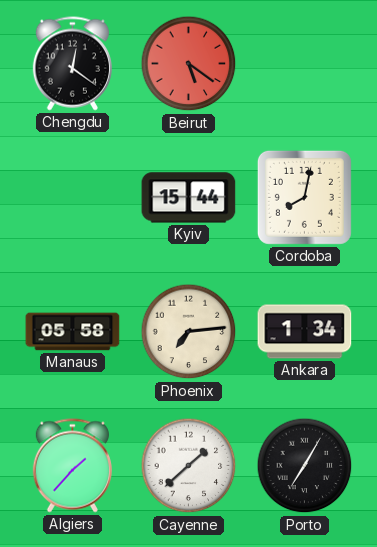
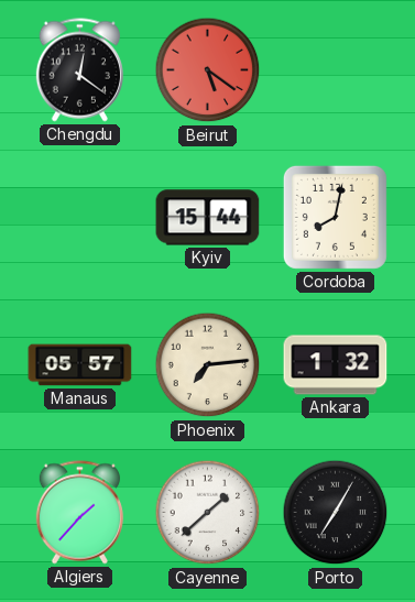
Manaus: 05:58 -> 05:57
Ankara: 1:34 -> 1:32
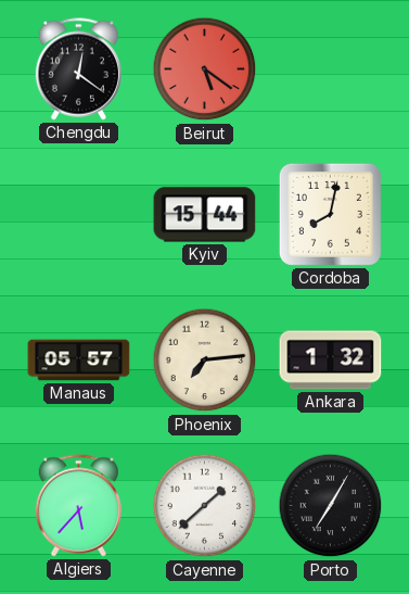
Algiers: 1:37 -> 5:37
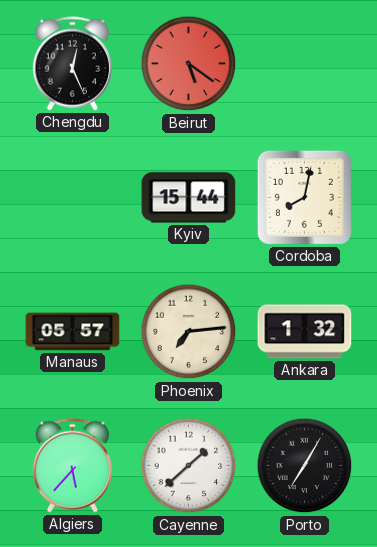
Chengdu: 12:21 -> 12:26
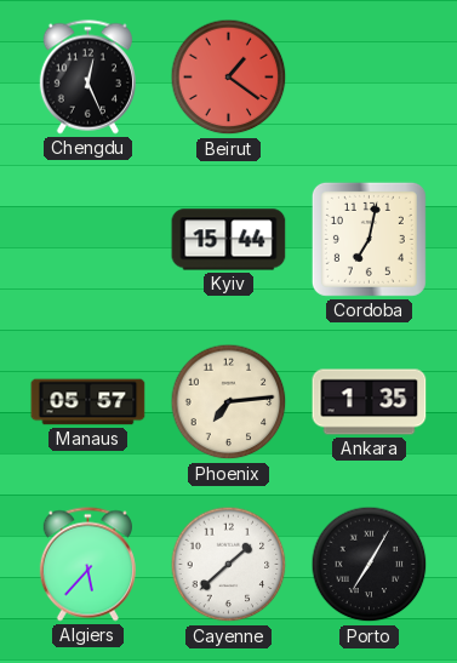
Beirut: 5:21 -> 1:21
Cordoba: 8:02 -> 7:02
Ankara: 1:32 -> 1:35
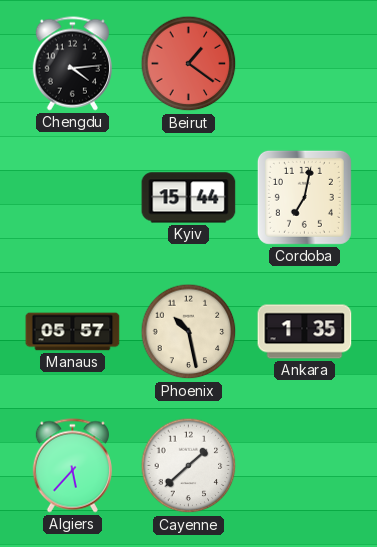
Chengdu: 12:26 -> 4:14
Phoenix: 7:14 -> 10:28
Porto: 7:05 -> none
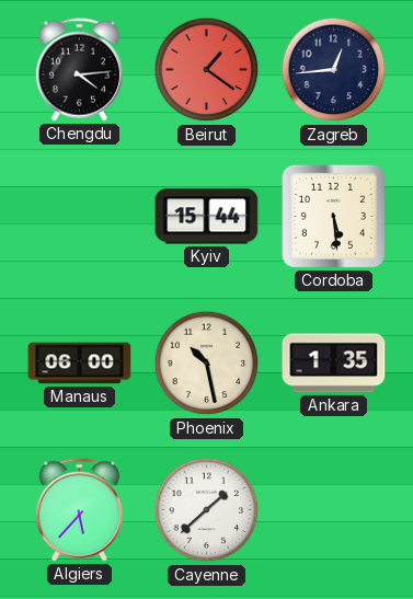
Zagreb: none -> 12:44
Cordoba: 7:02 -> 5:29
Manaus: 05:57 -> 06:00
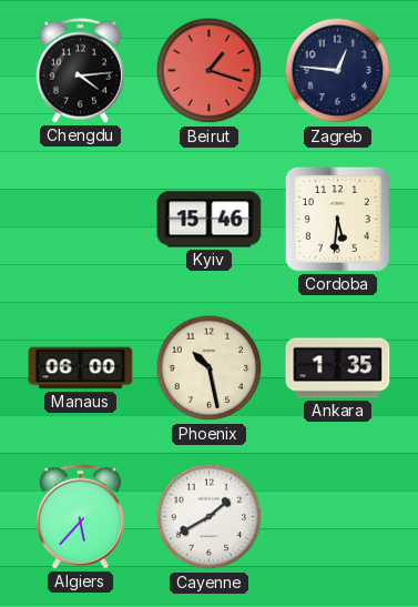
Beirut: 1:21 -> 1:18
Zagreb: 12:44 -> 12:46
Kyiv: 15:44 -> 15:46
Cordoba: 5:29 -> 5:31
Cayenne: 1:38 -> 1:40
